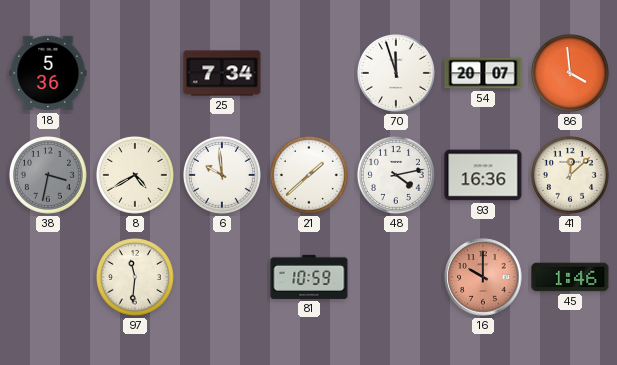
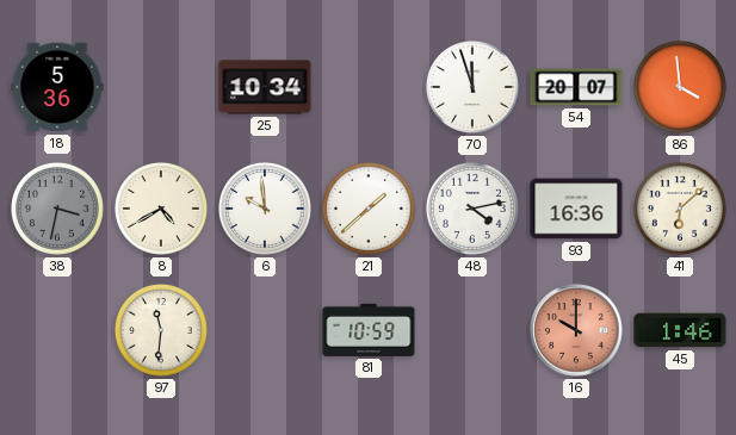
25: 7:34 -> 10:34
41: 12:08 -> 6:08
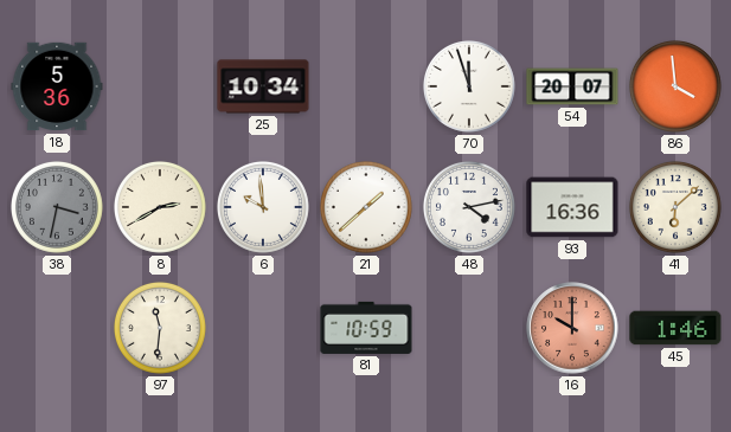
8: 4:40 -> 2:40
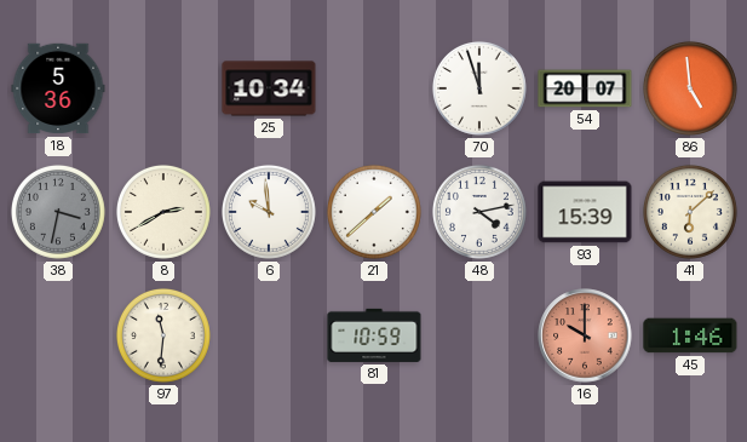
86: 3:59 -> 4:59
93: 16:36 -> 15:39
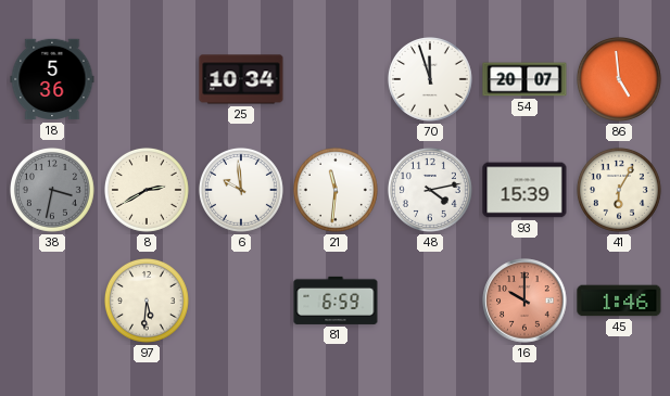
21: 1:38 -> 11:31
41: 6:08 -> 6:05
97: 11:31 -> 5:31
81: 10:59 -> 6:59
